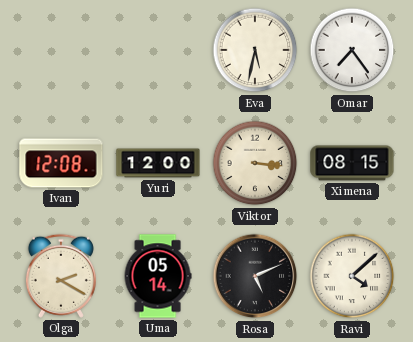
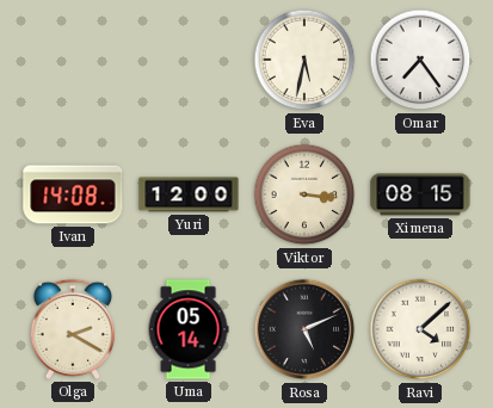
Ivan: 12:08 -> 14:08
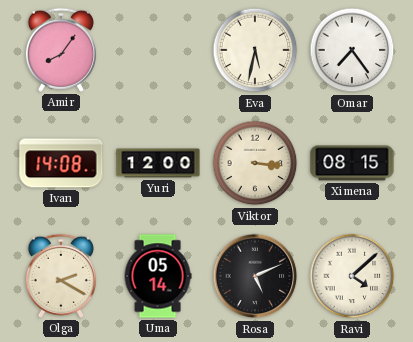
Amir: none -> 8:06
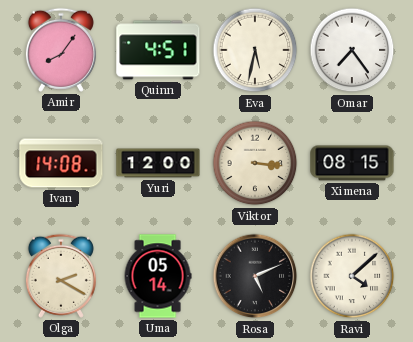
Quinn: none -> 4:51
